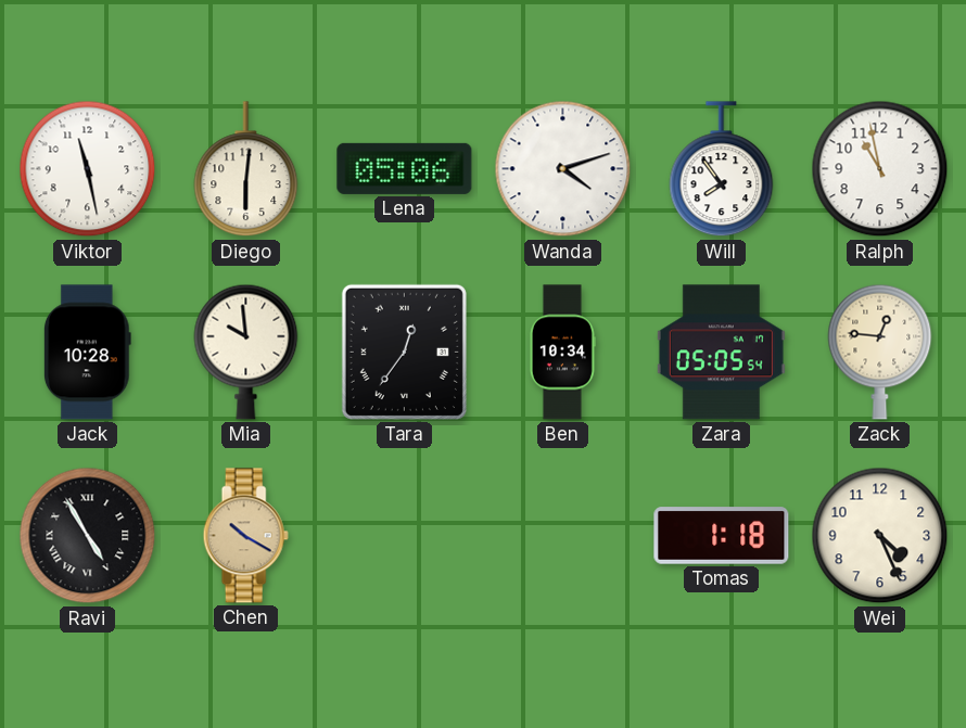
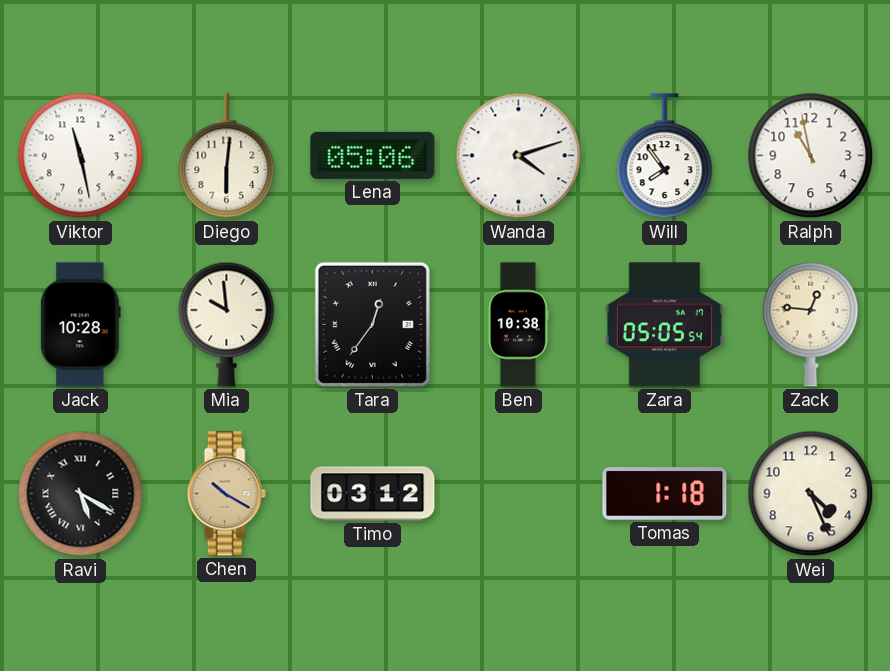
Ben: 10:34 -> 10:38
Ravi: 4:55 -> 5:20
Timo: none -> 03:12
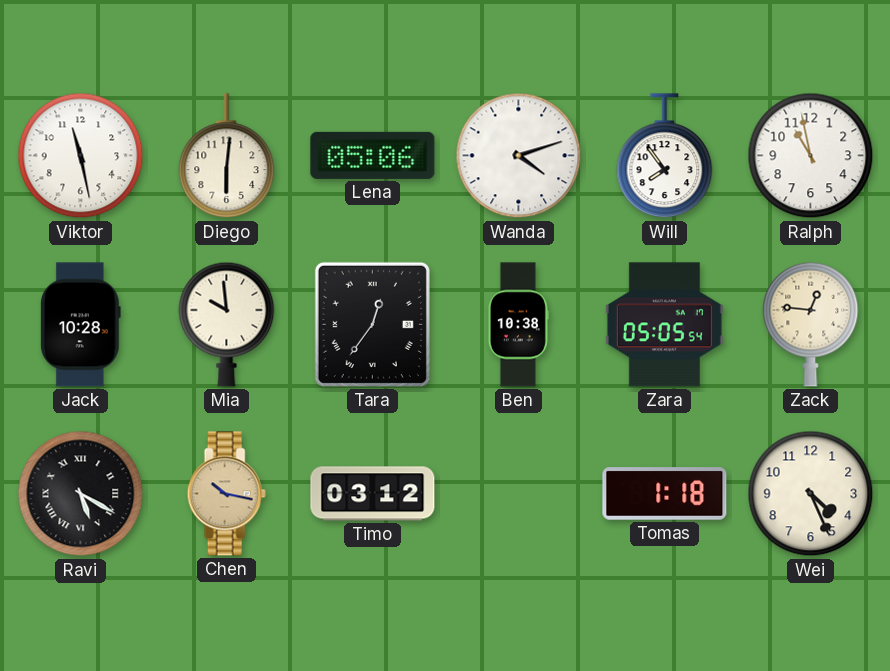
Chen: 10:20 -> 10:17
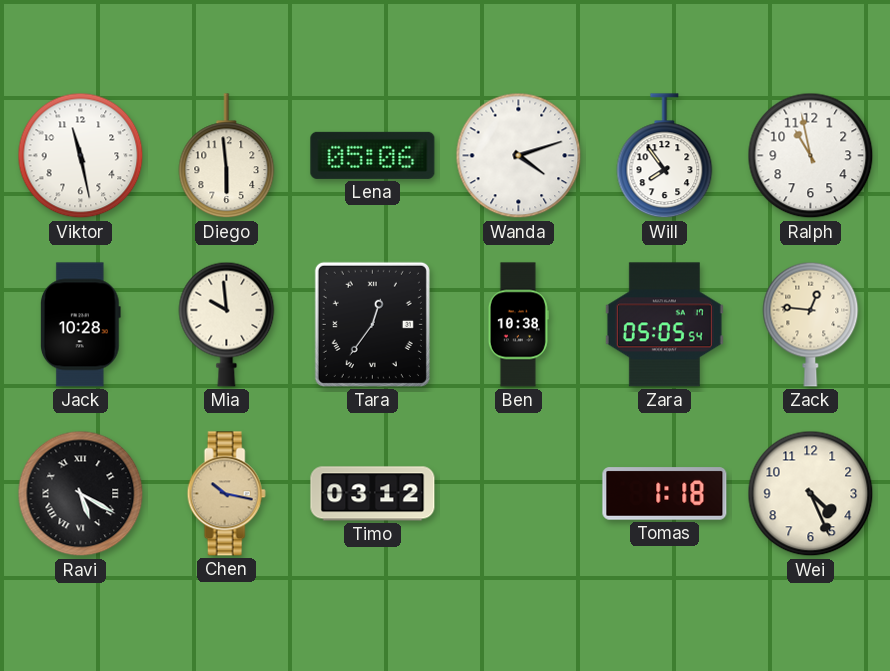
Diego: 6:01 -> 5:59
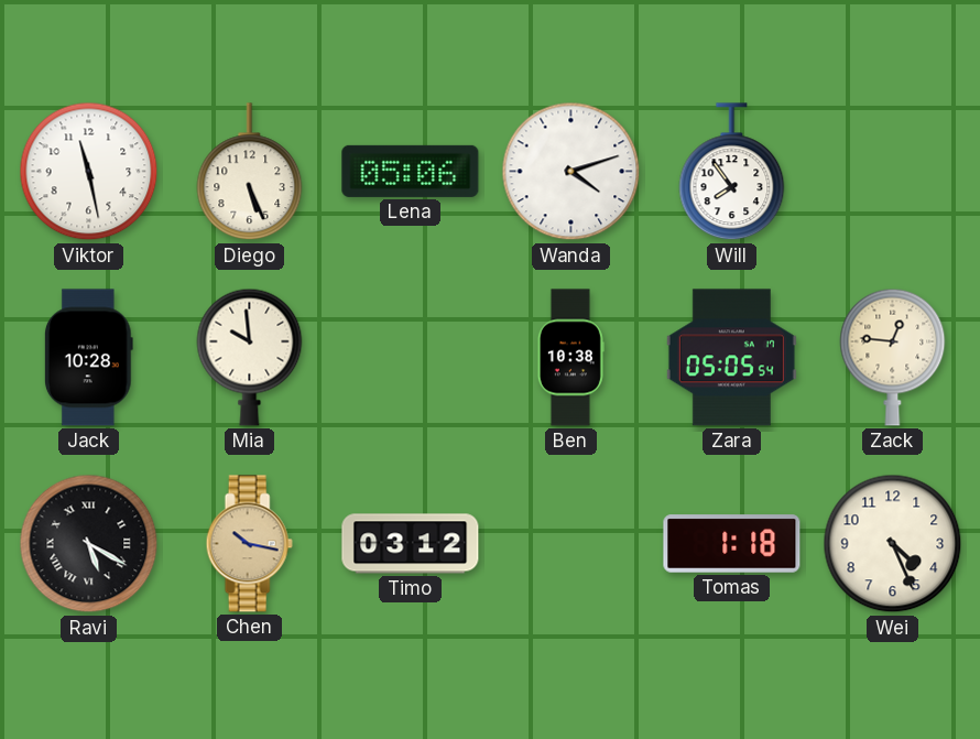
Diego: 5:59 -> 5:26
Ralph: 10:58 -> none
Tara: 12:36 -> none
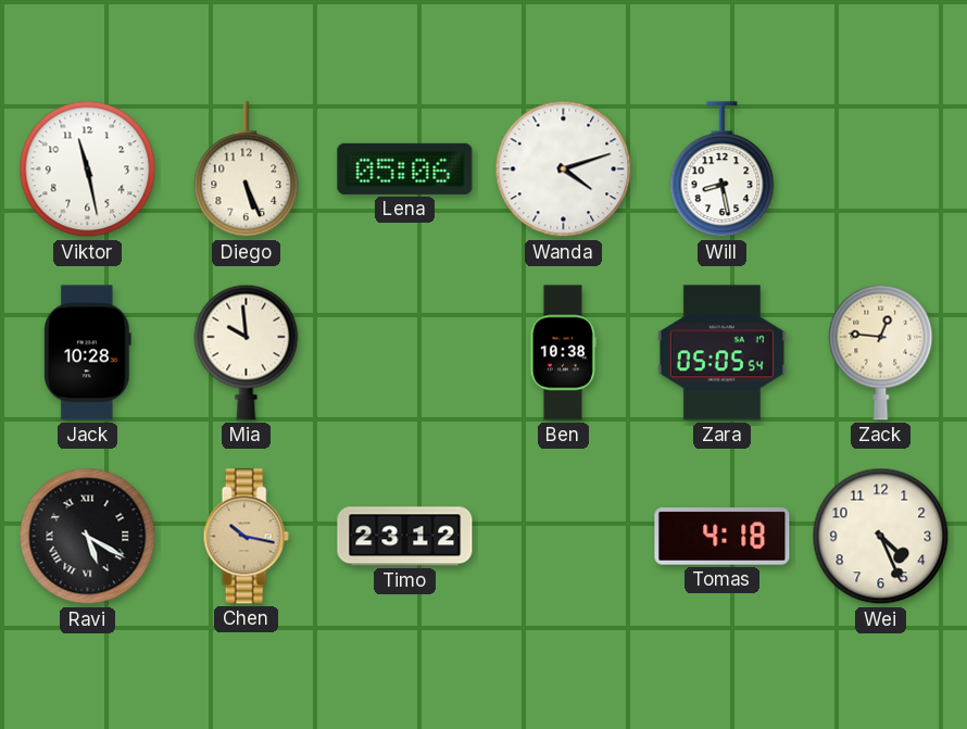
Will: 7:54 -> 8:28
Timo: 03:12 -> 23:12
Tomas: 1:18 -> 4:18
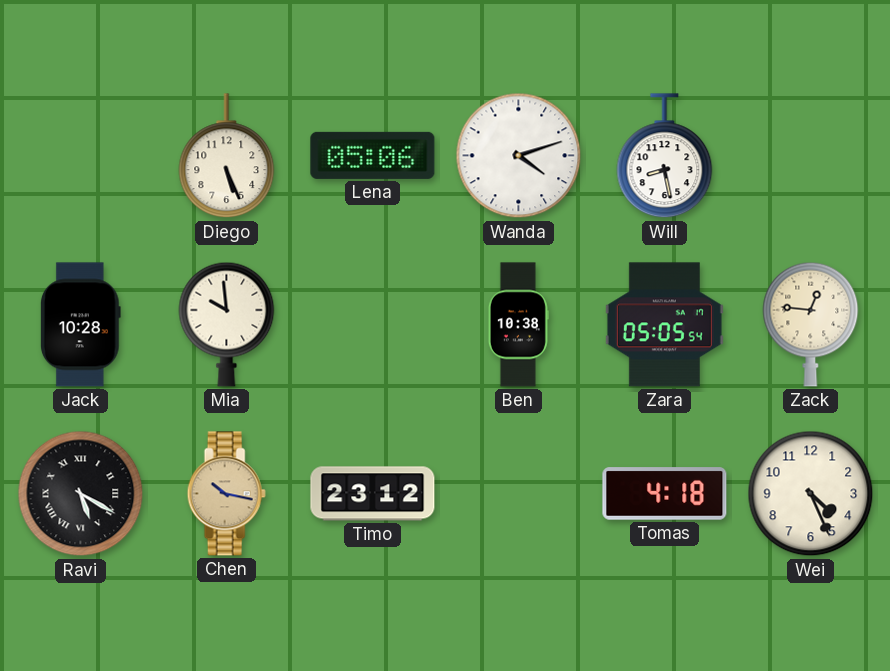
Viktor: 11:28 -> none
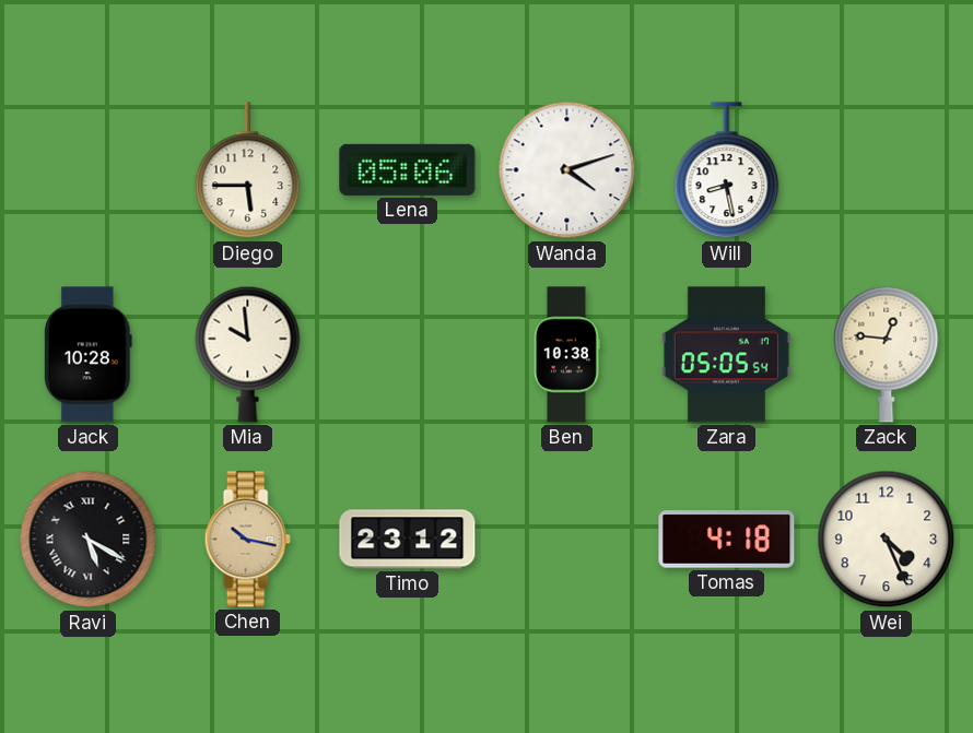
Diego: 5:26 -> 5:45
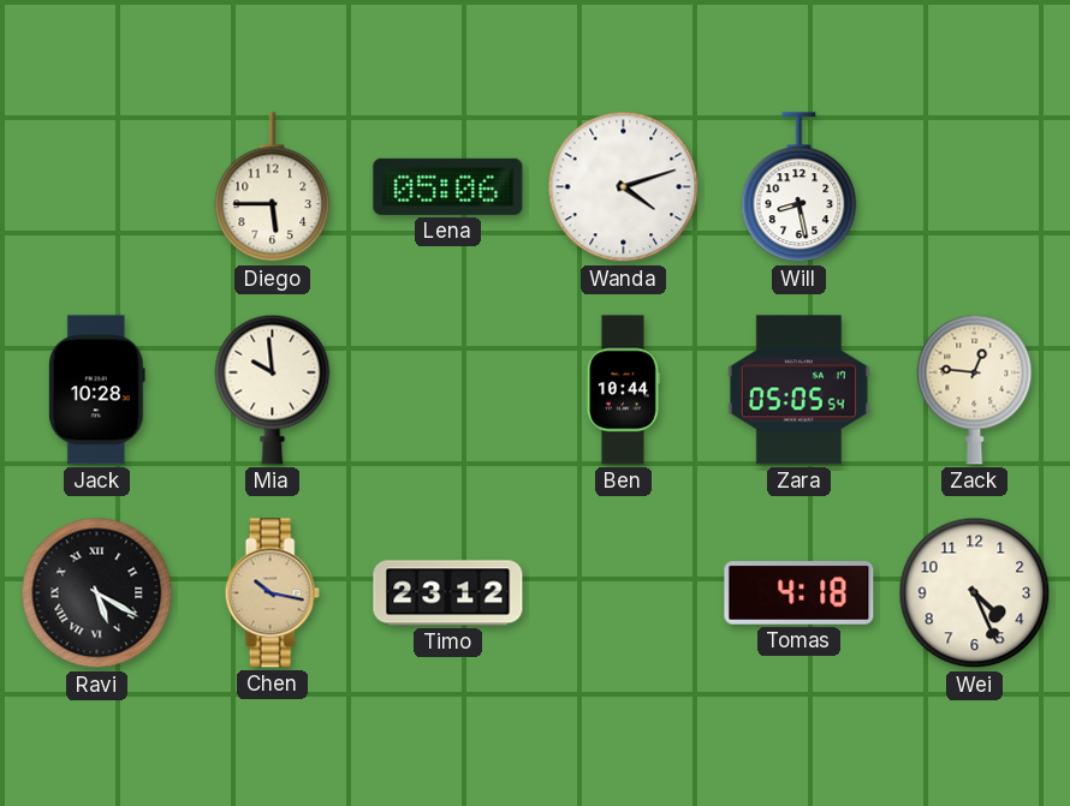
Ben: 10:38 -> 10:44
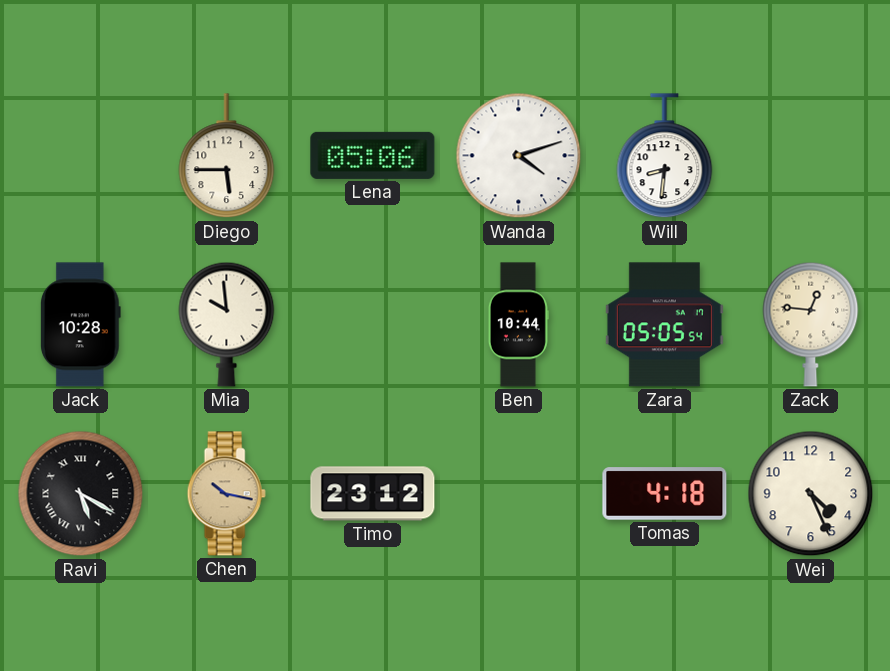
Will: 8:28 -> 8:31
